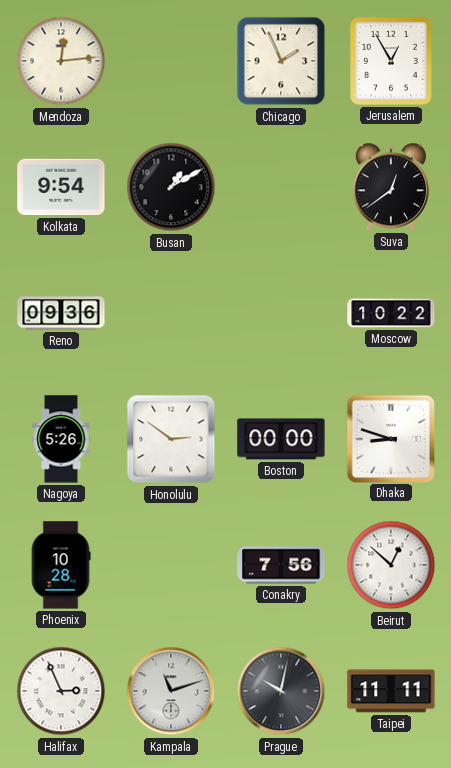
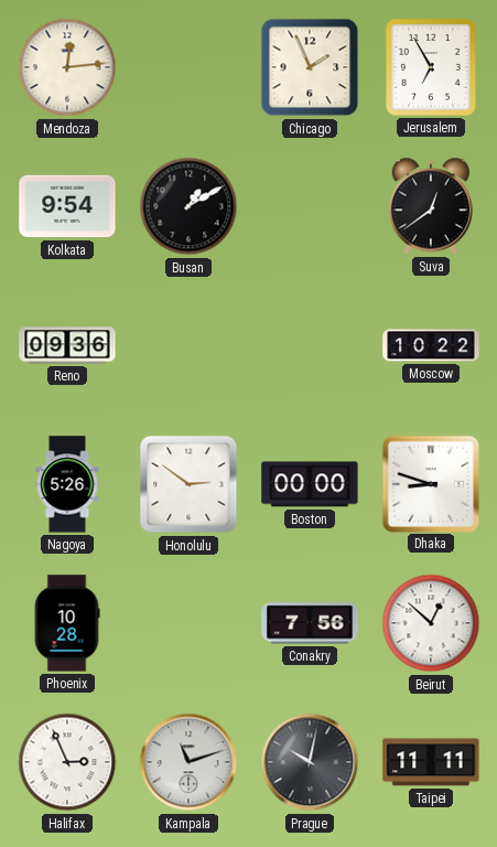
Jerusalem: 12:55 -> 6:55
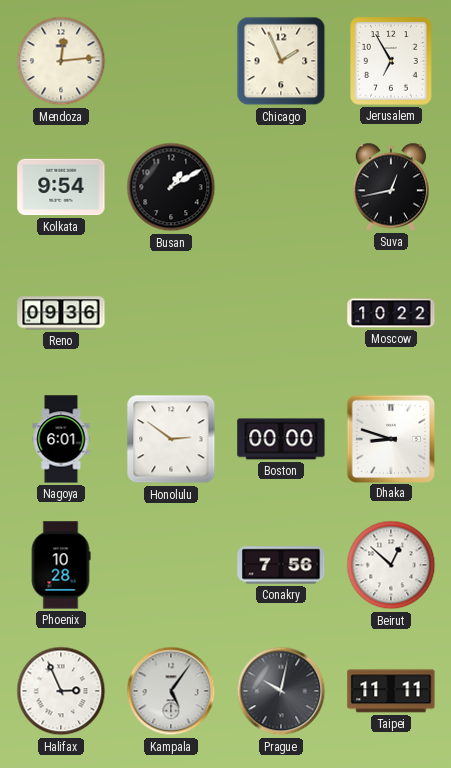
Suva: 12:39 -> 12:43
Nagoya: 5:26 -> 6:01
Kampala: 11:12 -> 5:06
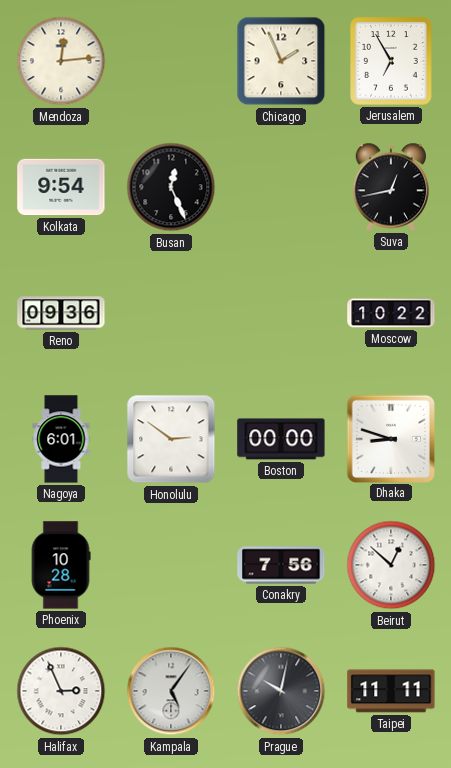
Busan: 1:10 -> 12:26
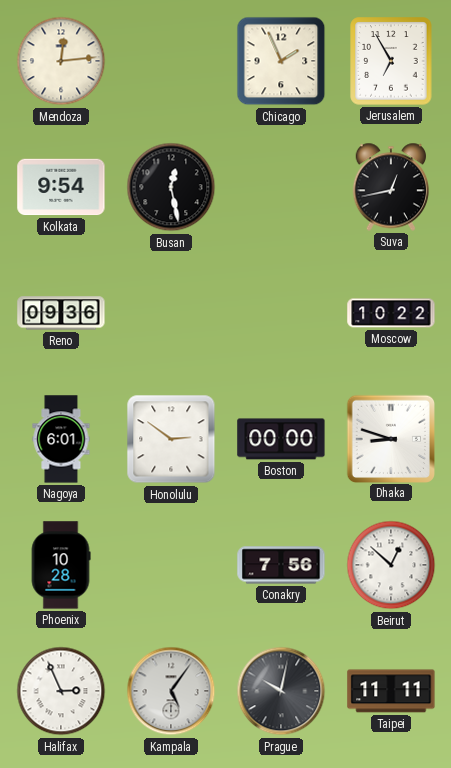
Busan: 12:26 -> 12:28
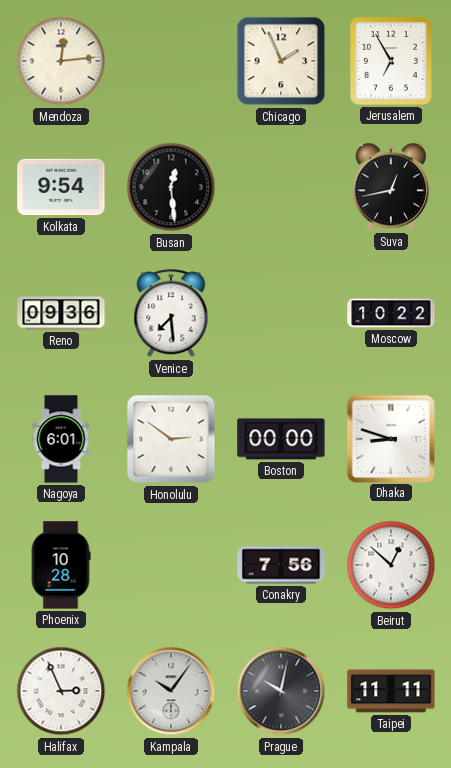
Busan: 12:28 -> 12:29
Venice: none -> 7:29
Kampala: 5:06 -> 10:06
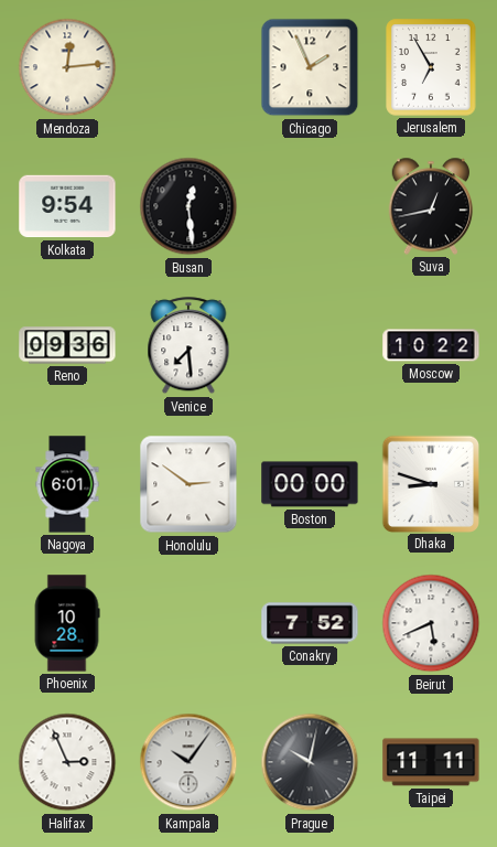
Conakry: 7:56 -> 7:52
Beirut: 12:52 -> 5:41
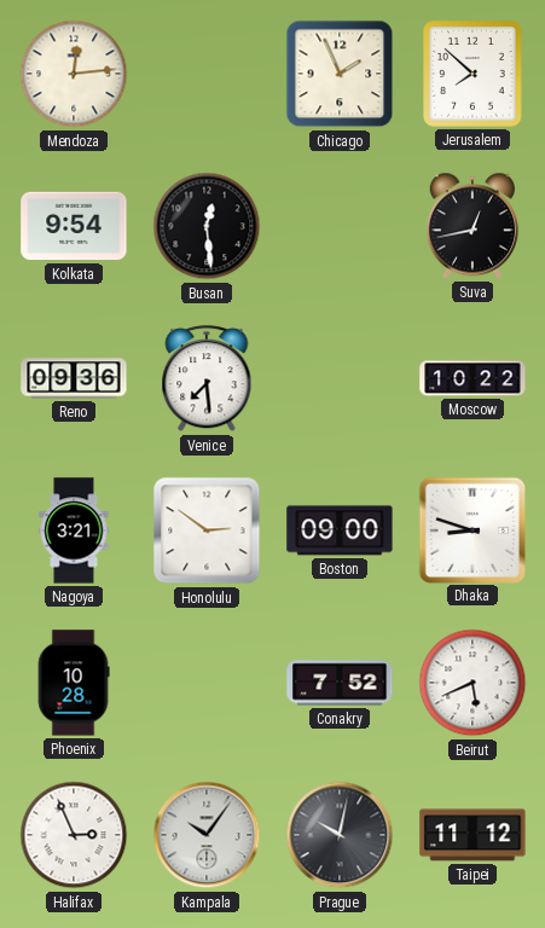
Jerusalem: 6:55 -> 7:52
Nagoya: 6:01 -> 3:21
Boston: 00:00 -> 09:00
Taipei: 11:11 -> 11:12
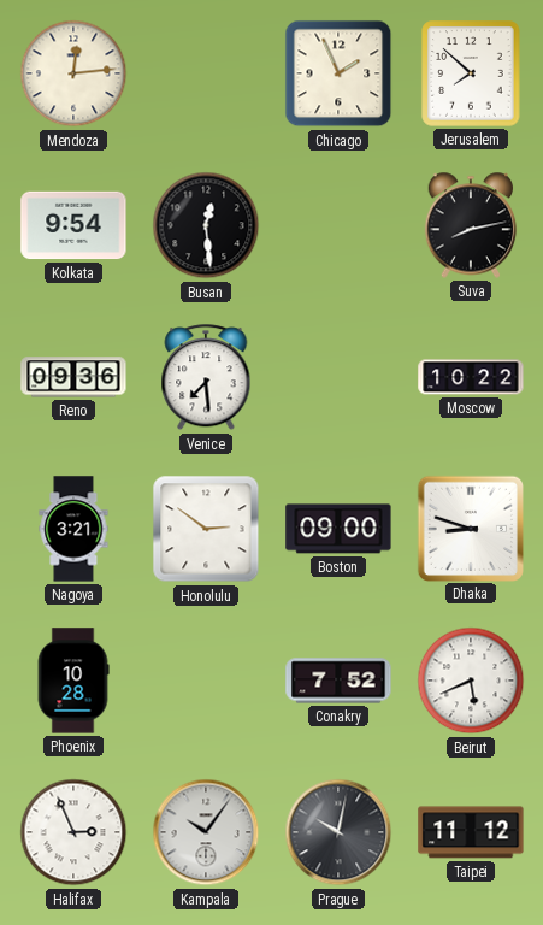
Suva: 12:43 -> 8:13
